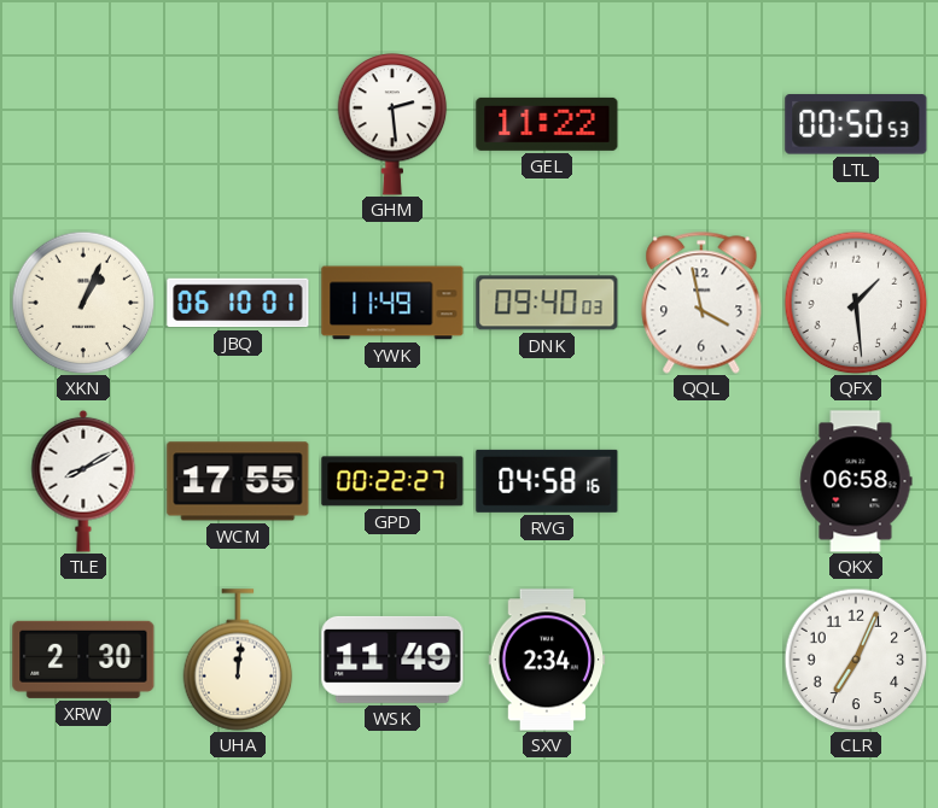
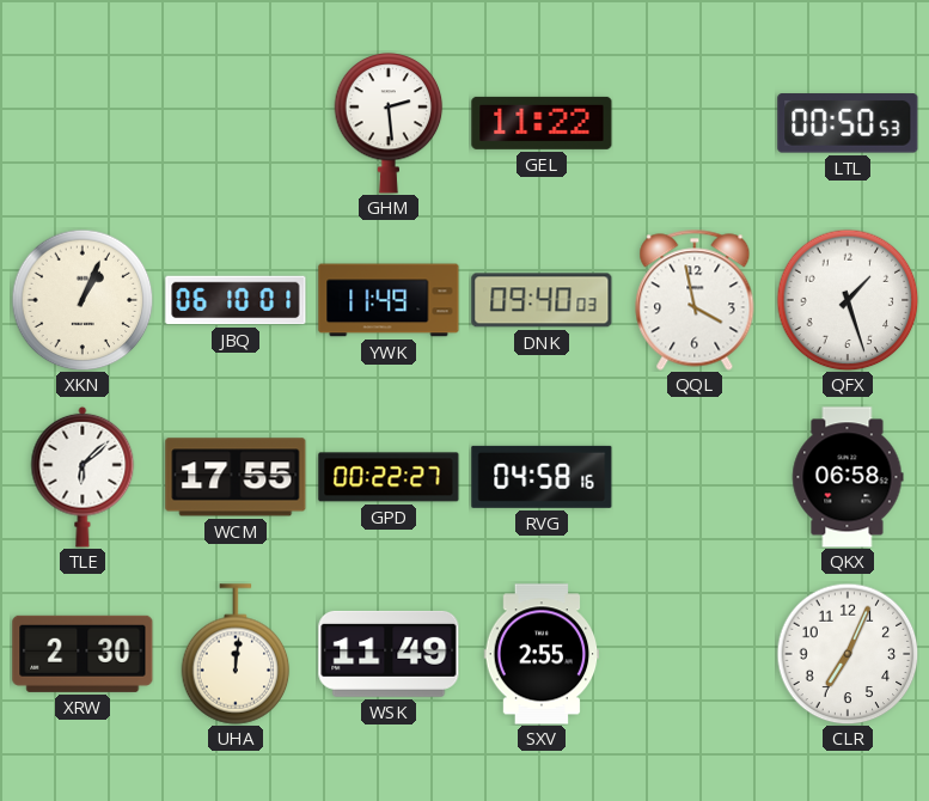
QFX: 1:29 -> 1:27
TLE: 8:10 -> 6:08
SXV: 2:34 -> 2:55
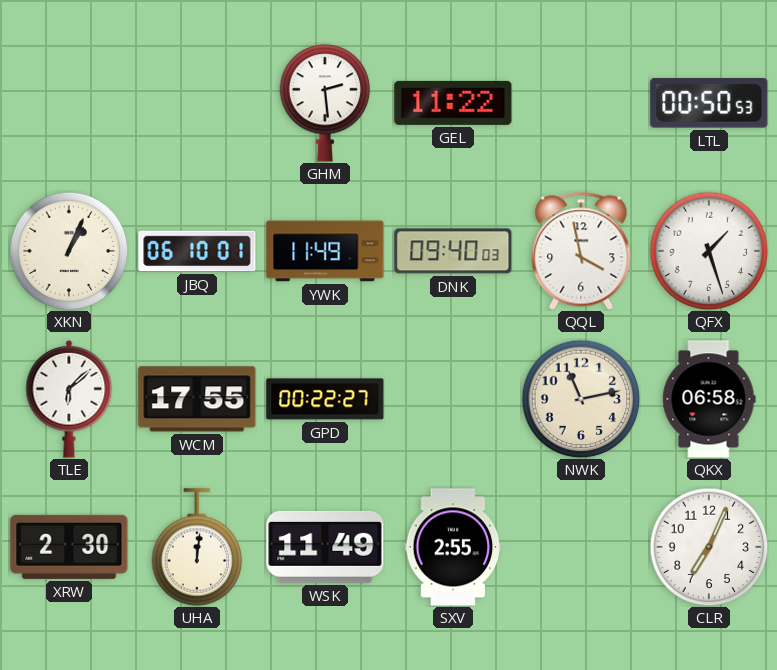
RVG: 04:58 -> none
NWK: none -> 11:13
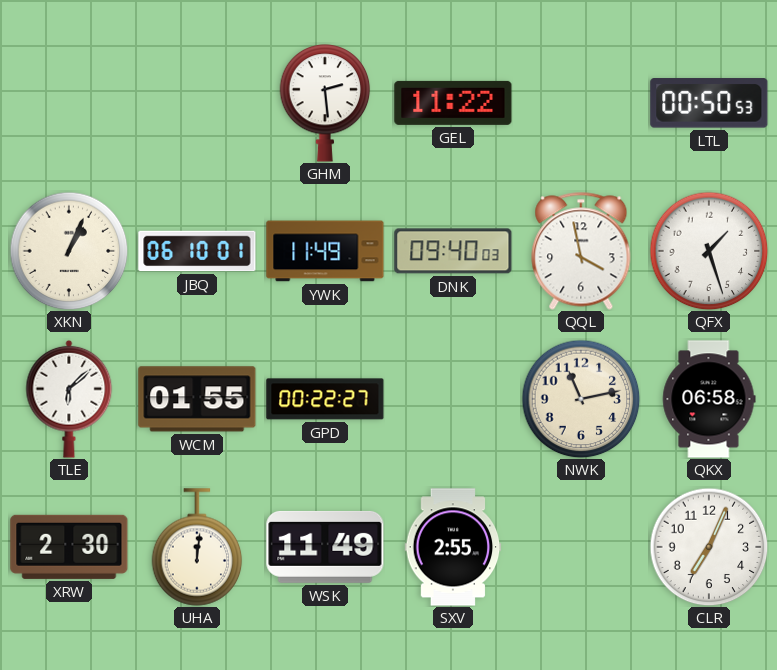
WCM: 17:55 -> 01:55
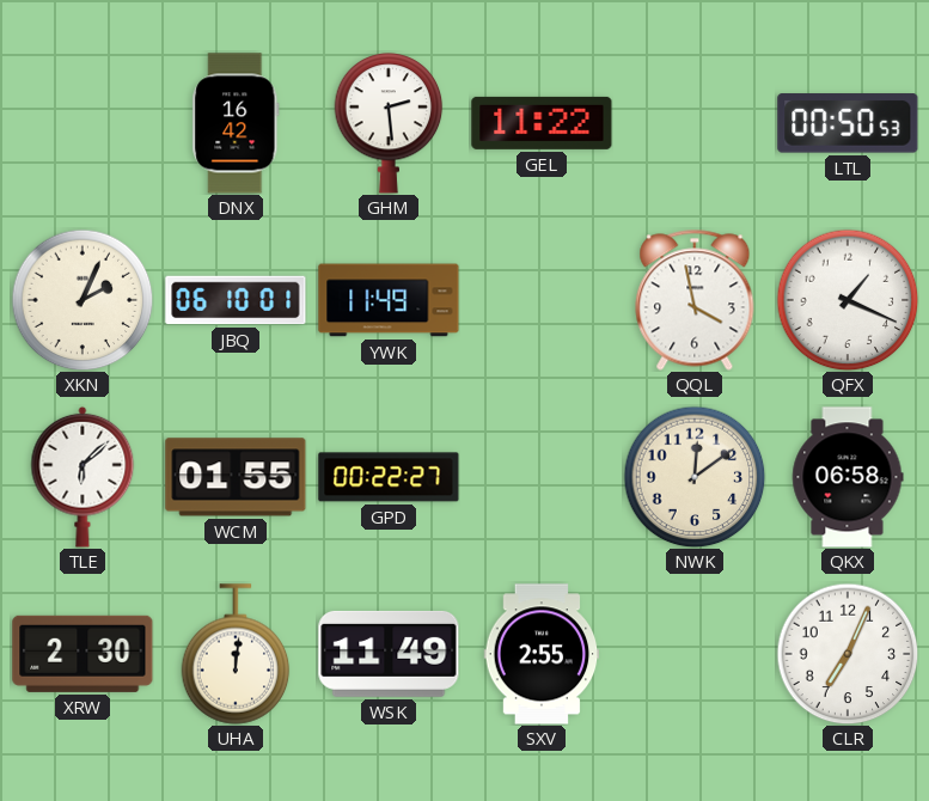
DNX: none -> 16:42
XKN: 1:04 -> 2:04
DNK: 09:40 -> none
QFX: 1:27 -> 1:19
NWK: 11:13 -> 12:09
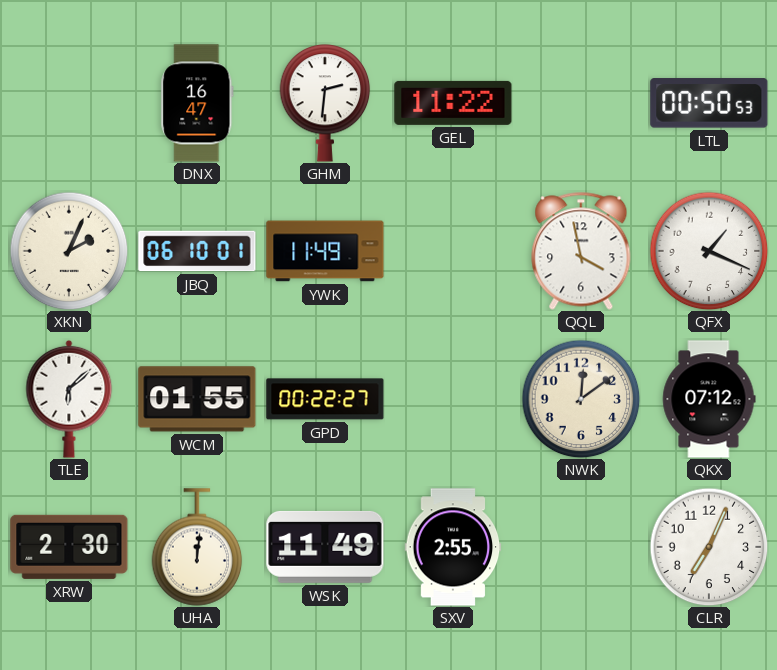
DNX: 16:42 -> 16:47
GHM: 2:29 -> 2:31
QKX: 06:58 -> 07:12
